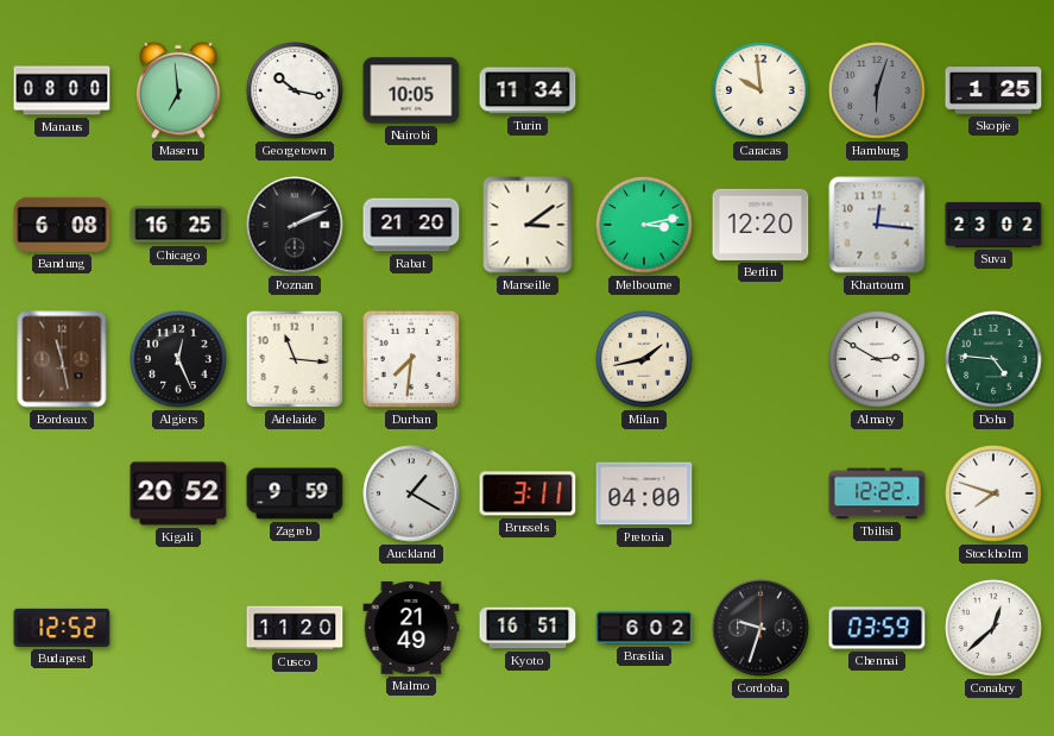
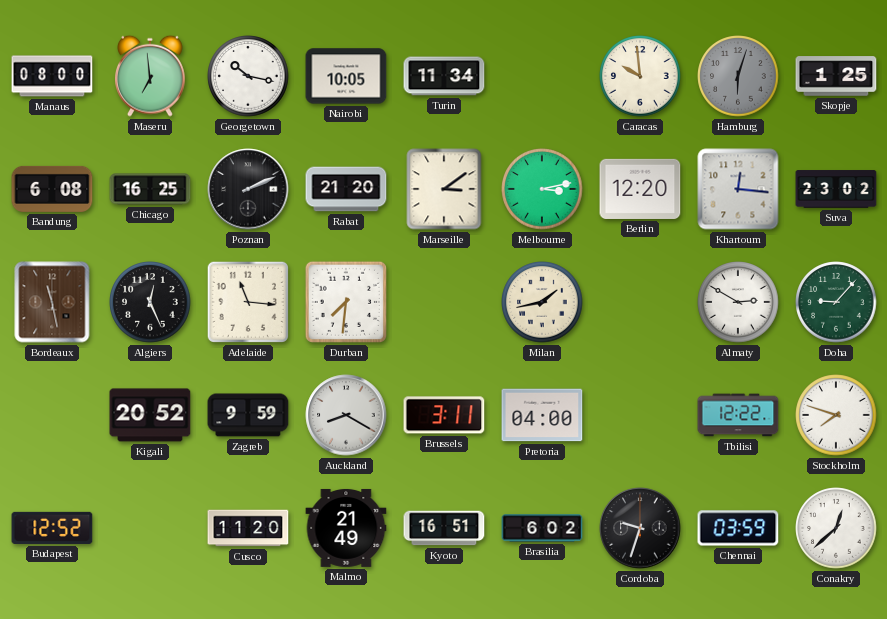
Doha: 4:46 -> 9:07
Auckland: 1:20 -> 8:20
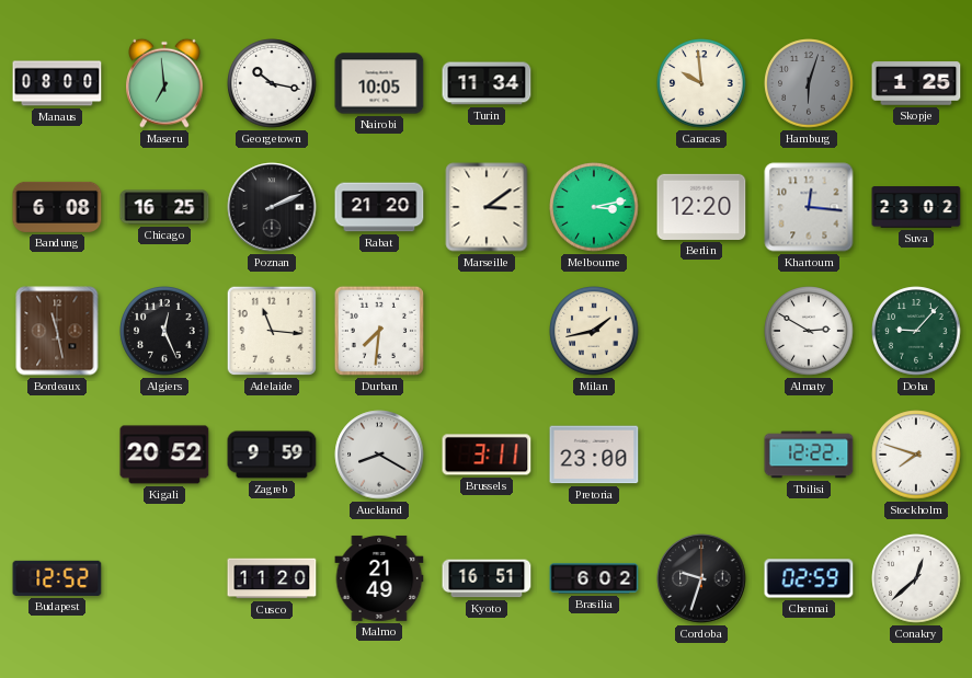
Pretoria: 04:00 -> 23:00
Chennai: 03:59 -> 02:59
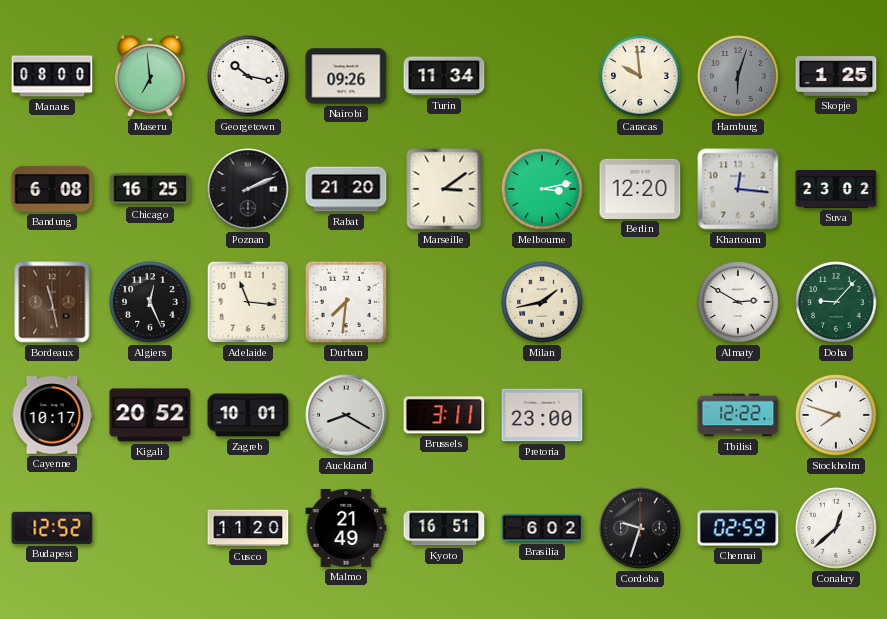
Nairobi: 10:05 -> 09:26
Cayenne: none -> 10:17
Zagreb: 9:59 -> 10:01
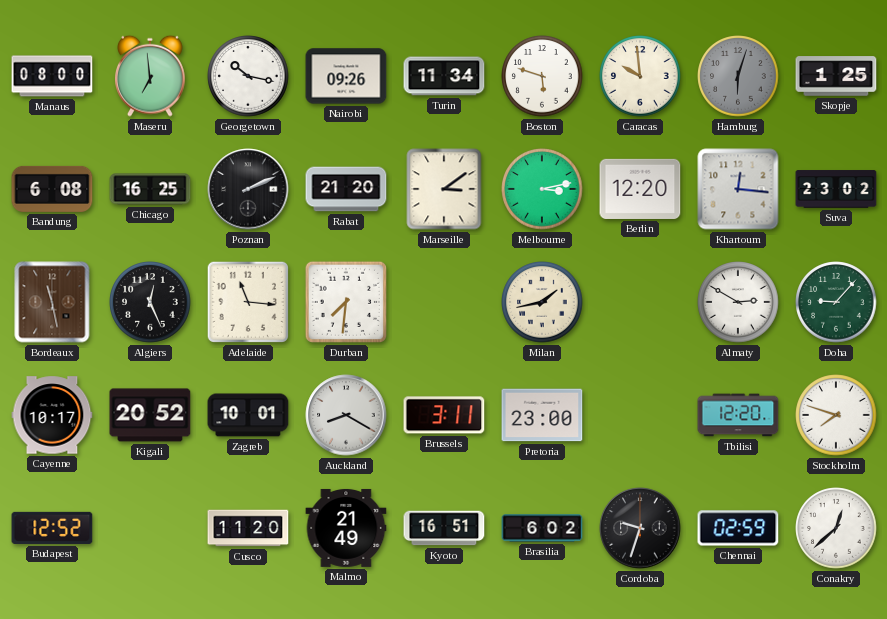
Boston: none -> 5:48
Tbilisi: 12:22 -> 12:20
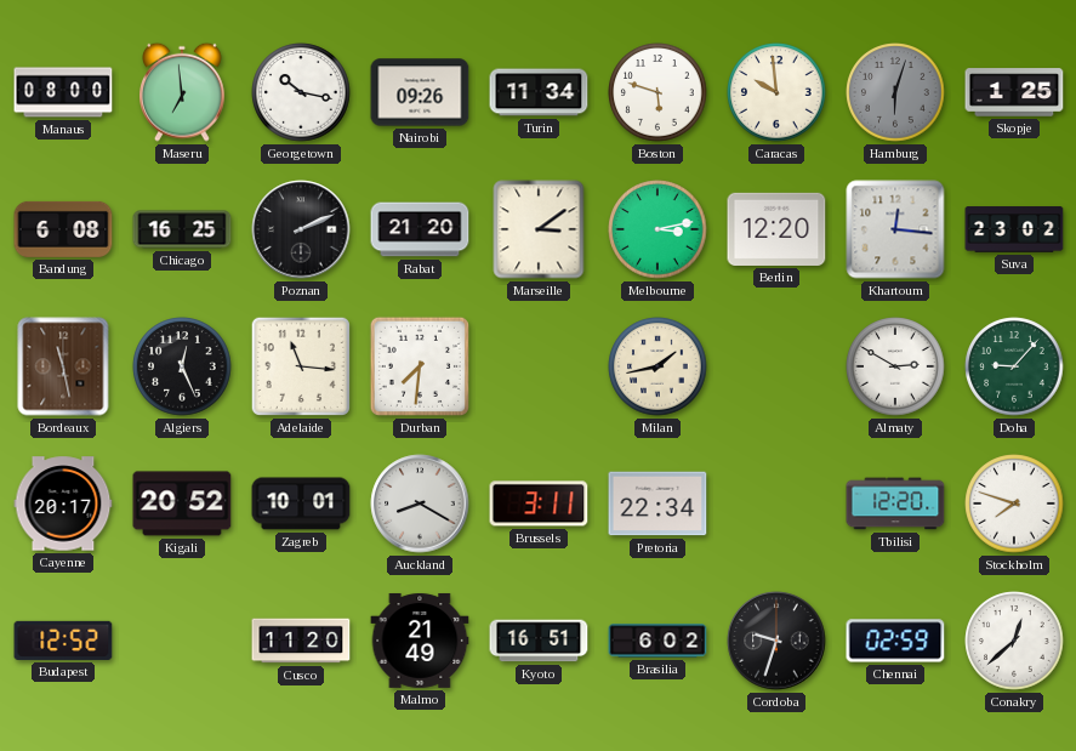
Cayenne: 10:17 -> 20:17
Pretoria: 23:00 -> 22:34
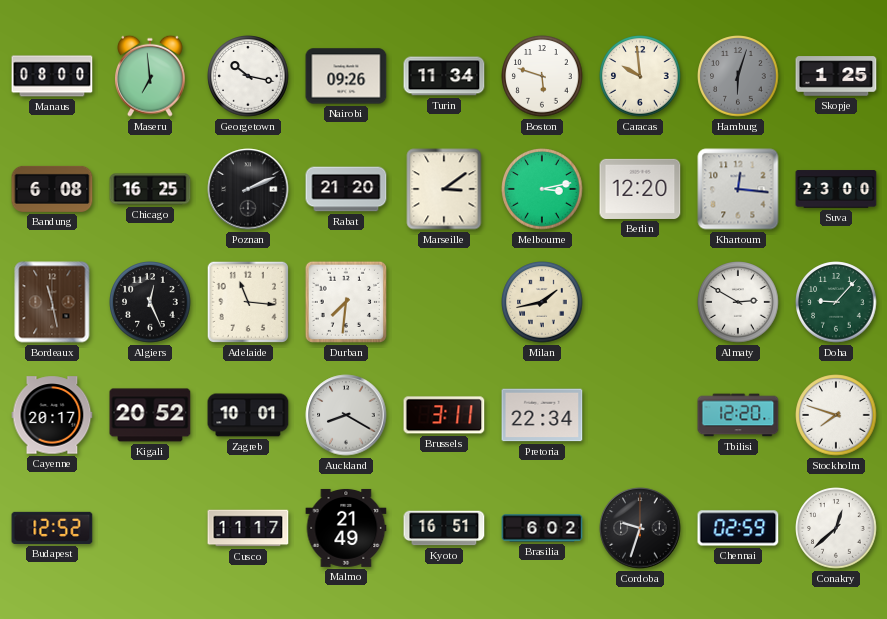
Suva: 23:02 -> 23:00
Cusco: 11:20 -> 11:17
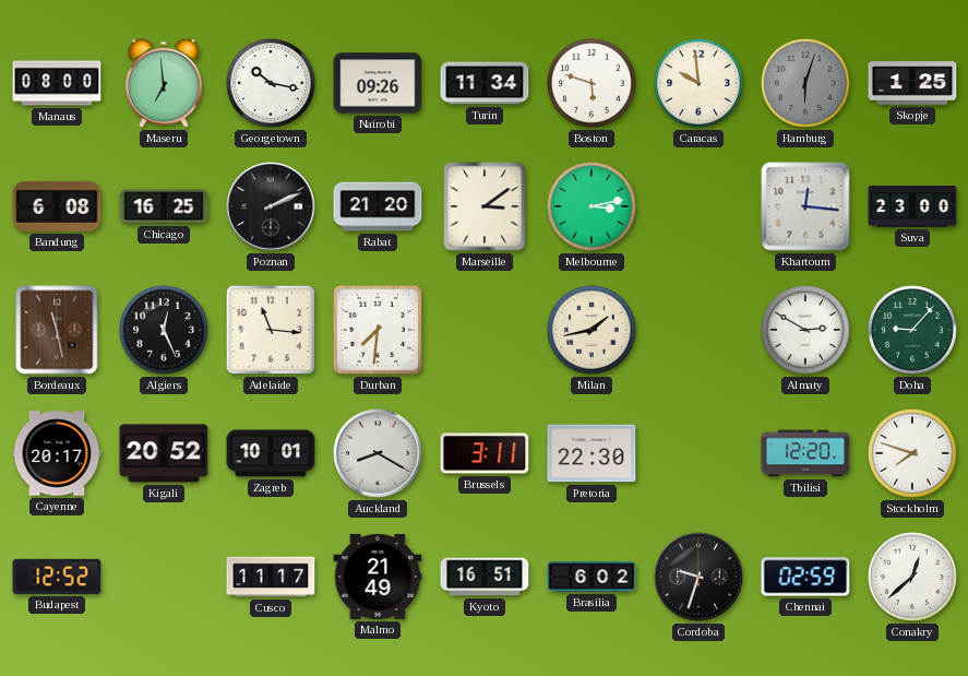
Berlin: 12:20 -> none
Pretoria: 22:34 -> 22:30
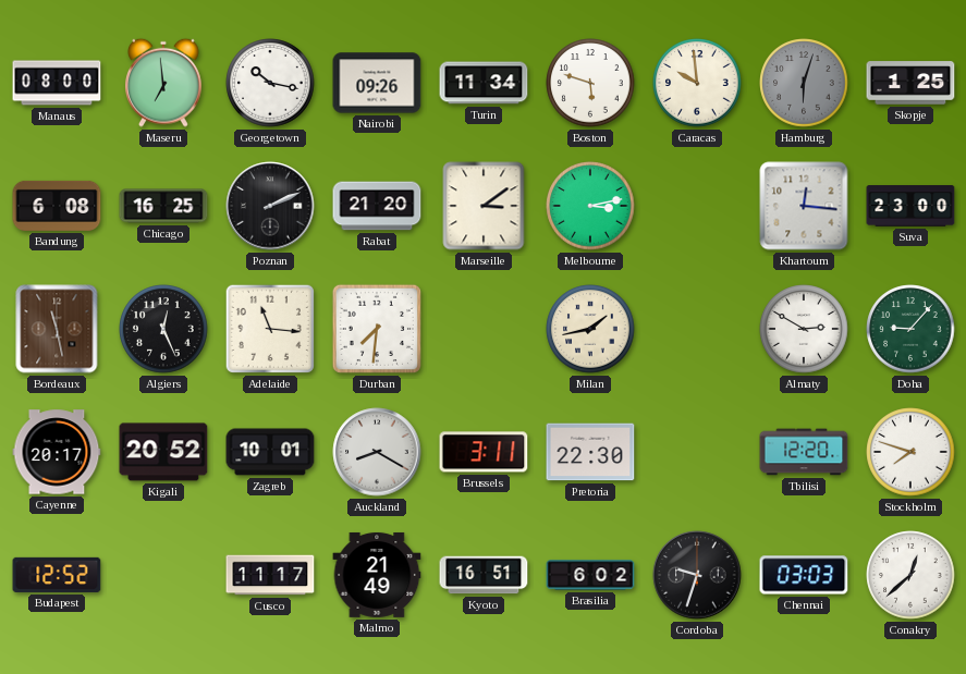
Chennai: 02:59 -> 03:03
